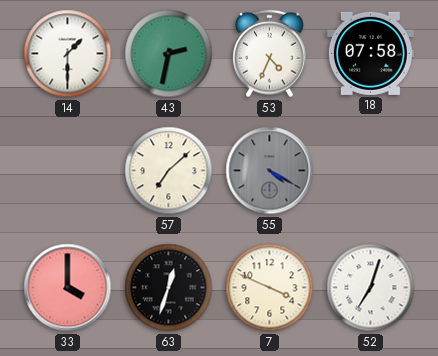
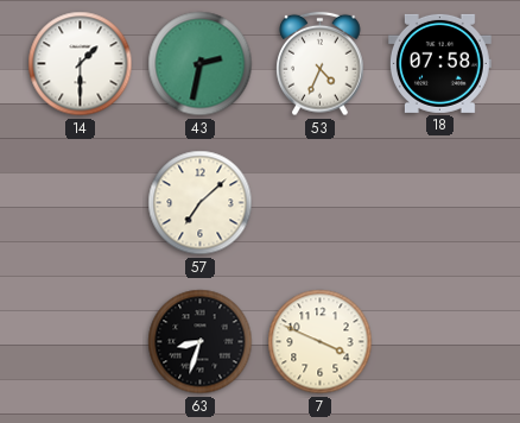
55: 4:20 -> none
33: 4:00 -> none
63: 12:33 -> 8:33
52: 7:03 -> none
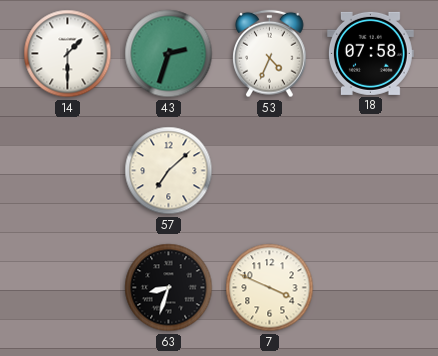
43: 2:32 -> 2:33
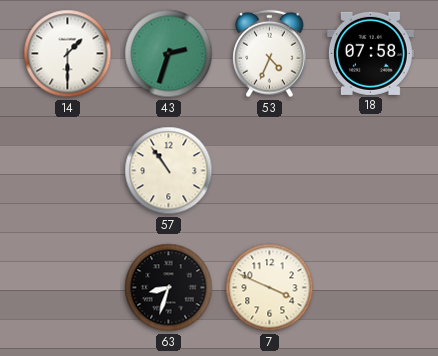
57: 7:08 -> 10:54
